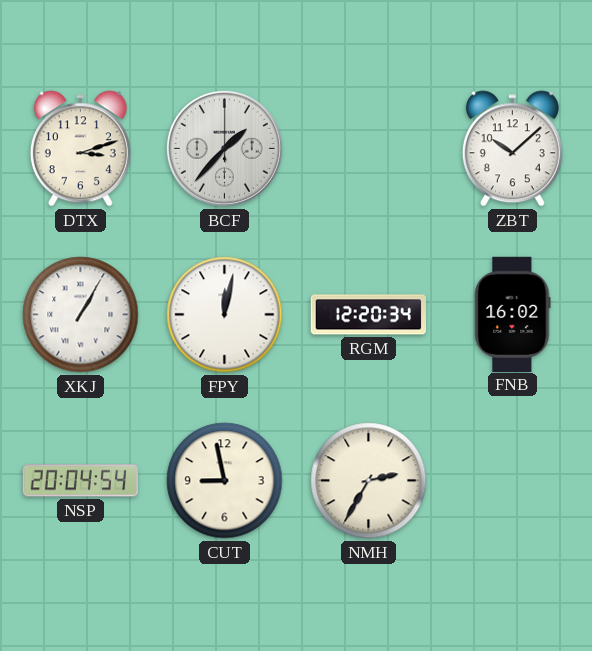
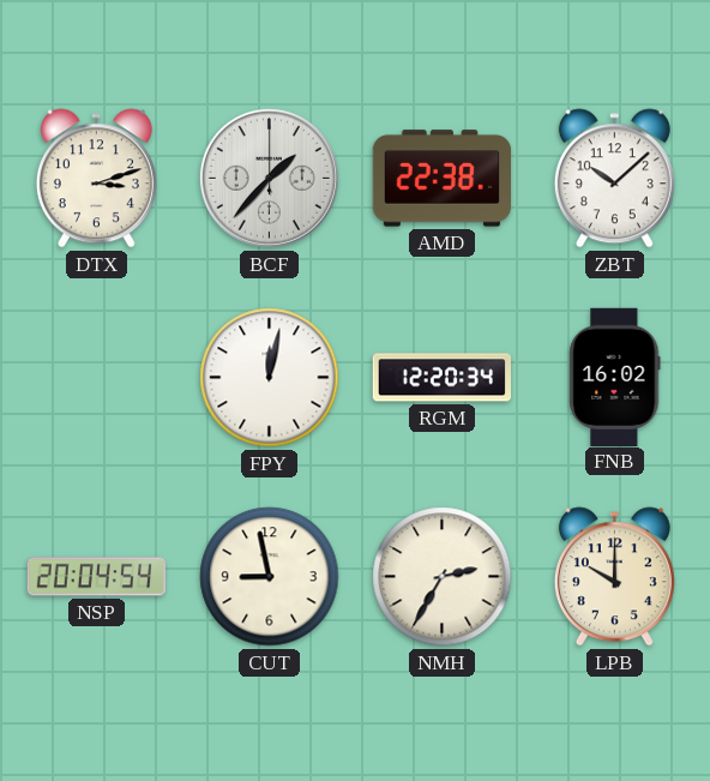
AMD: none -> 22:38
XKJ: 1:05 -> none
LPB: none -> 10:00
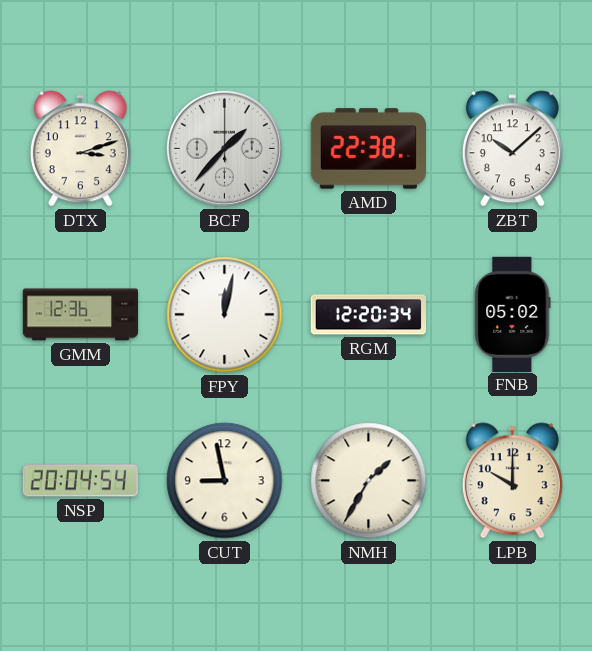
GMM: none -> 12:36
FNB: 16:02 -> 05:02
NMH: 2:35 -> 1:35
